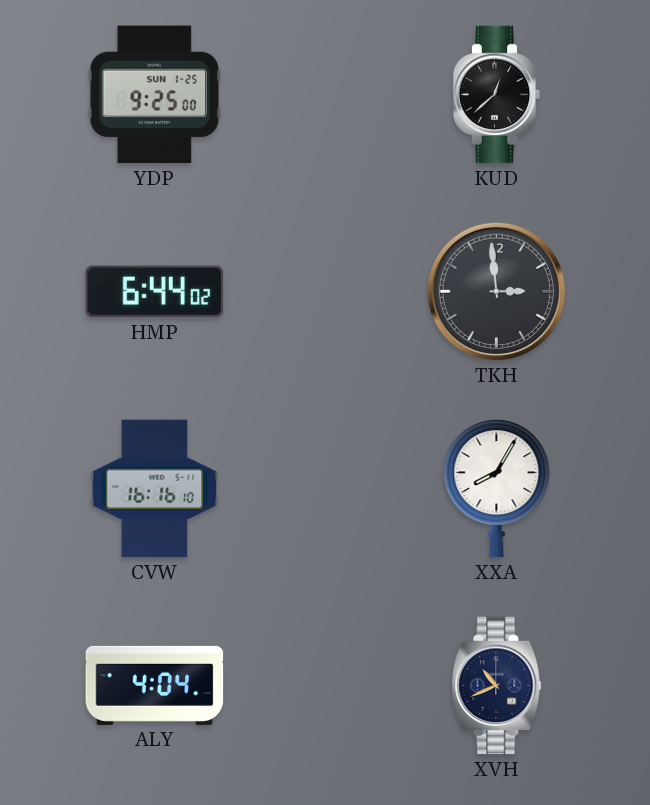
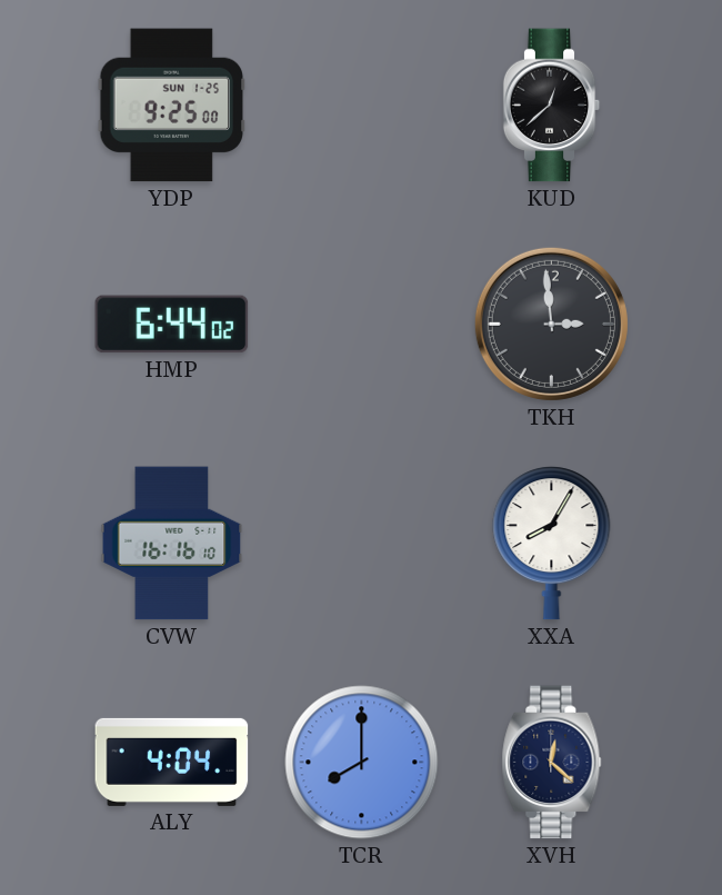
TCR: none -> 8:00
XVH: 10:41 -> 12:22
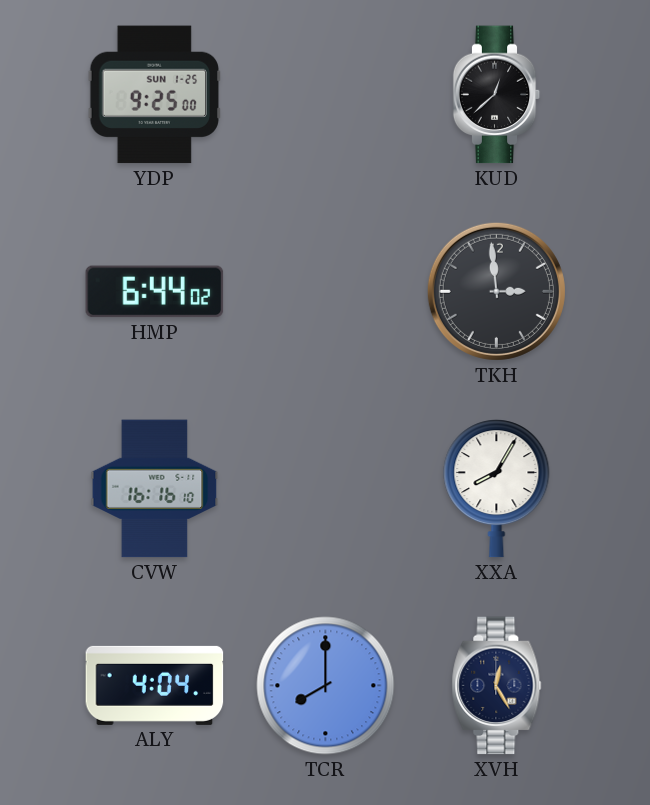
XVH: 12:22 -> 12:25
